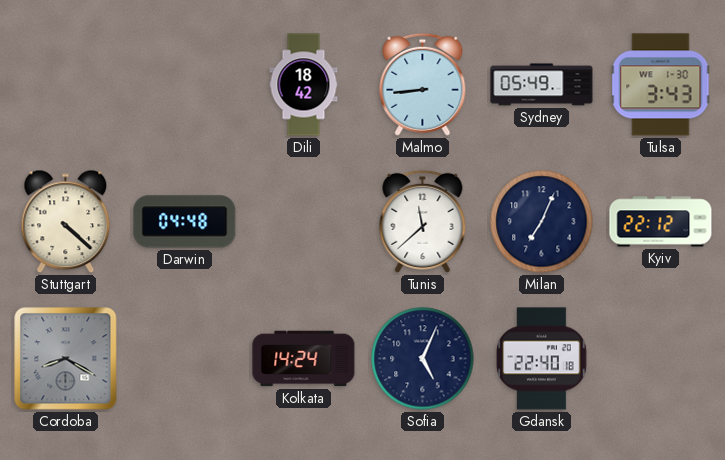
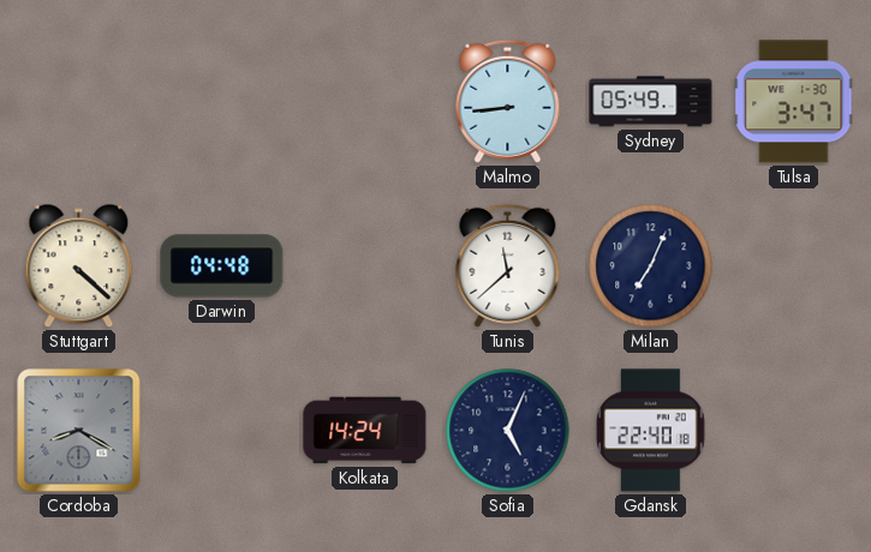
Dili: 18:42 -> none
Tulsa: 3:43 -> 3:47
Kyiv: 22:12 -> none
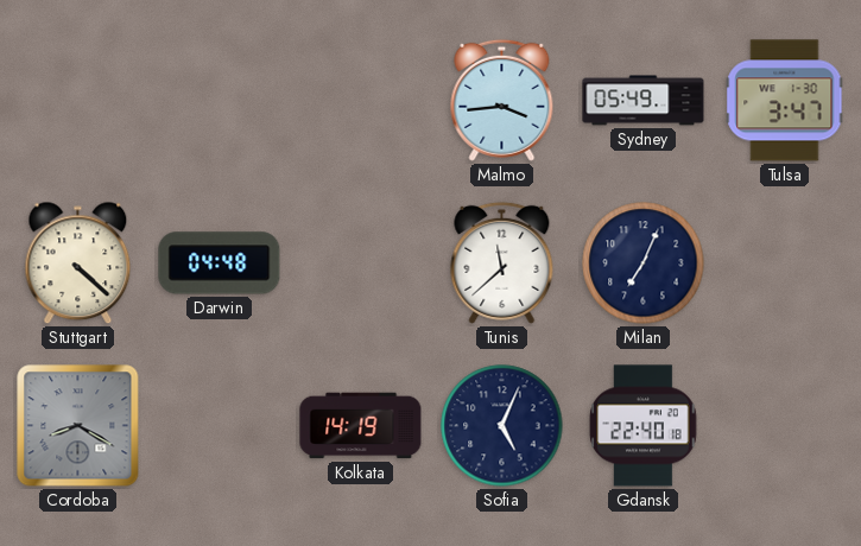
Malmo: 8:44 -> 3:44
Kolkata: 14:24 -> 14:19
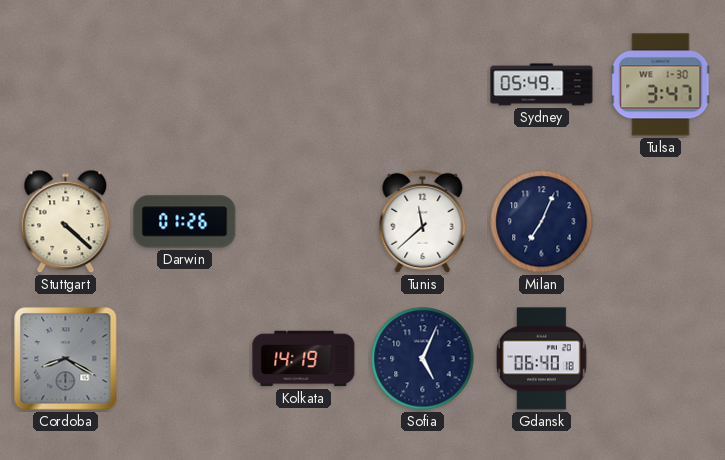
Malmo: 3:44 -> none
Darwin: 04:48 -> 01:26
Gdansk: 22:40 -> 06:40
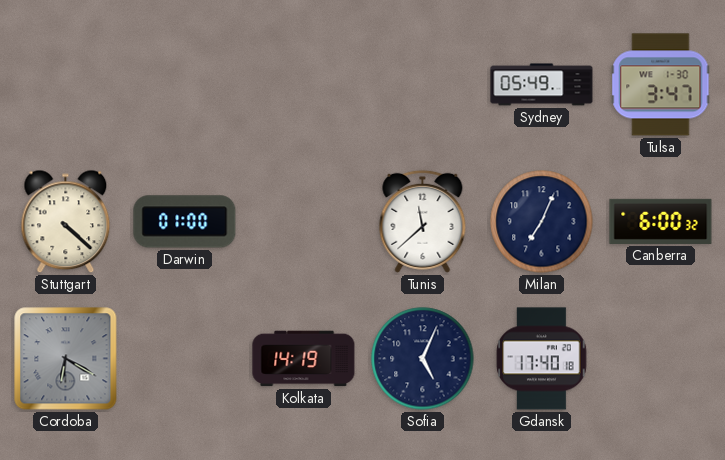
Darwin: 01:26 -> 01:00
Canberra: none -> 6:00
Cordoba: 8:20 -> 6:20
Gdansk: 06:40 -> 17:40
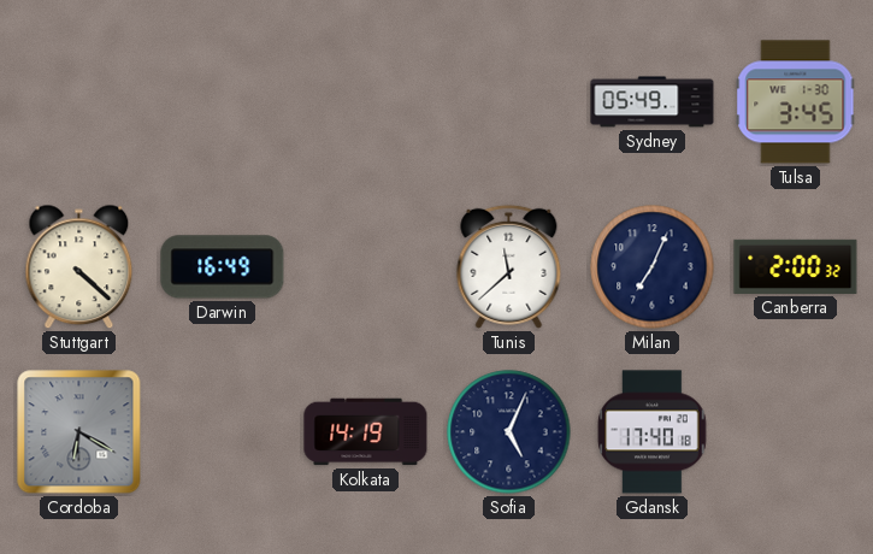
Tulsa: 3:47 -> 3:45
Darwin: 01:00 -> 16:49
Canberra: 6:00 -> 2:00
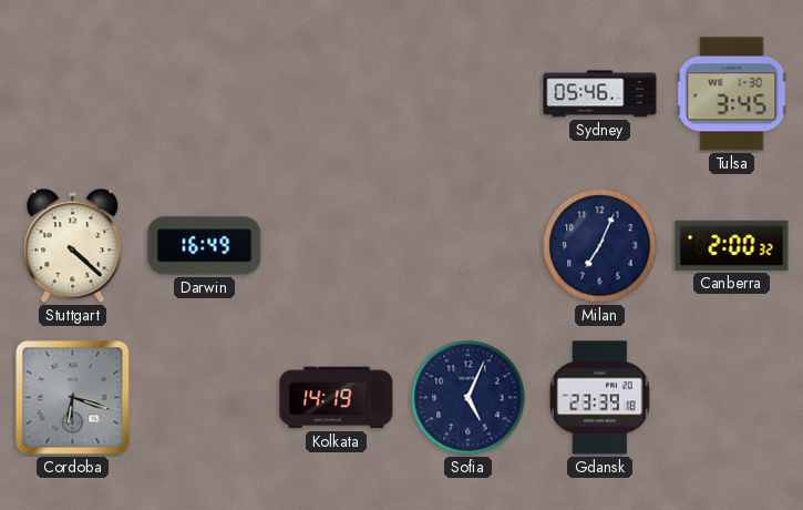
Sydney: 05:49 -> 05:46
Tunis: 11:38 -> none
Cordoba: 6:20 -> 6:18
Gdansk: 17:40 -> 23:39
